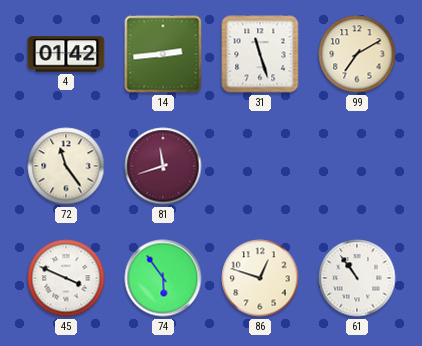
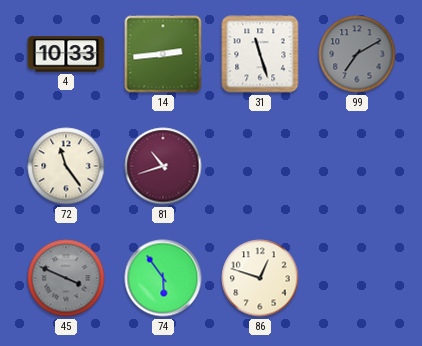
4: 01:42 -> 10:33
99 dial: cream -> grey
81: 11:42 -> 10:42
45 dial: white -> grey
61: 10:54 -> none
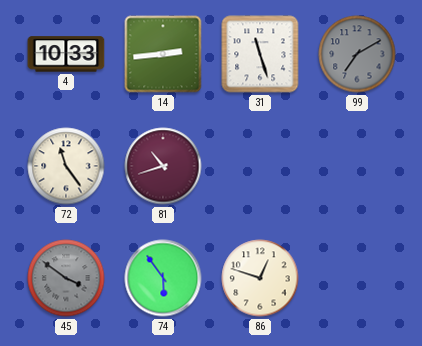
45: 3:49 -> 3:51
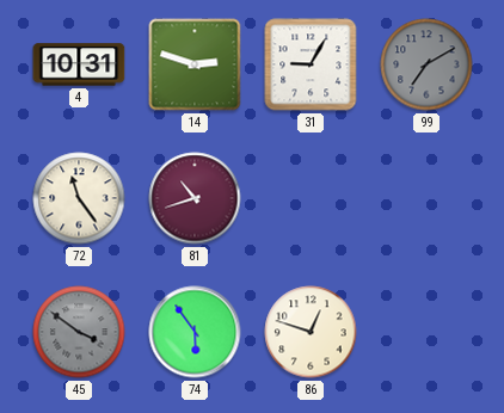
4: 10:33 -> 10:31
14: 2:44 -> 2:48
31: 11:27 -> 9:05
